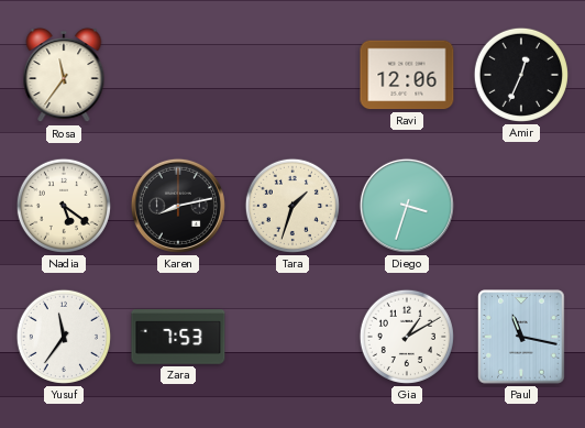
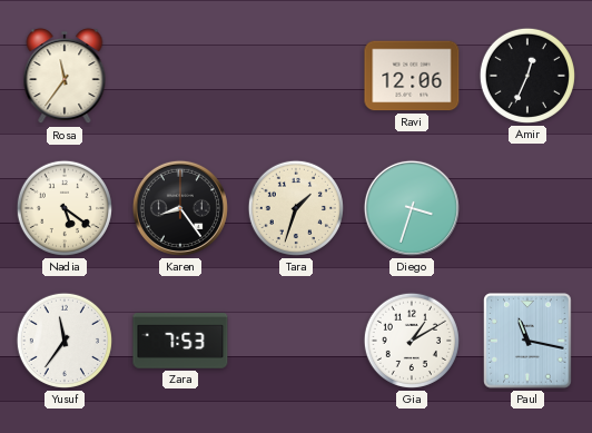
Karen: 8:13 -> 8:24
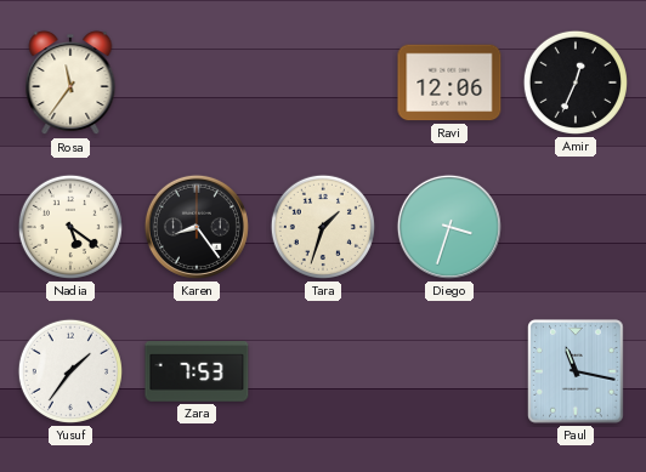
Yusuf: 11:36 -> 1:36
Gia: 1:10 -> none
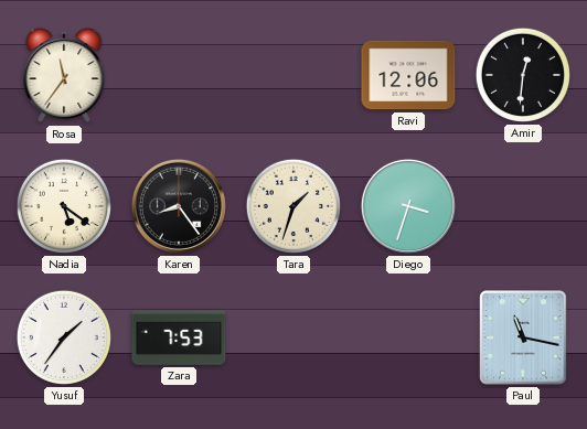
Amir: 12:34 -> 12:31
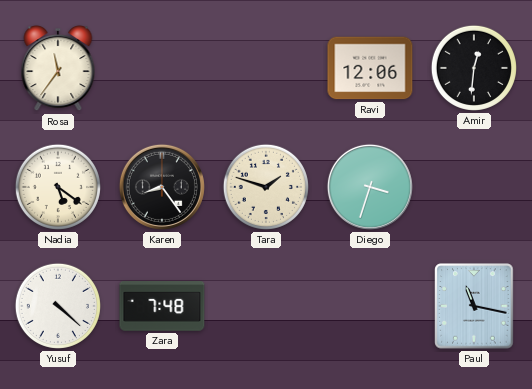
Tara: 1:33 -> 1:48
Yusuf: 1:36 -> 4:22
Zara: 7:53 -> 7:48
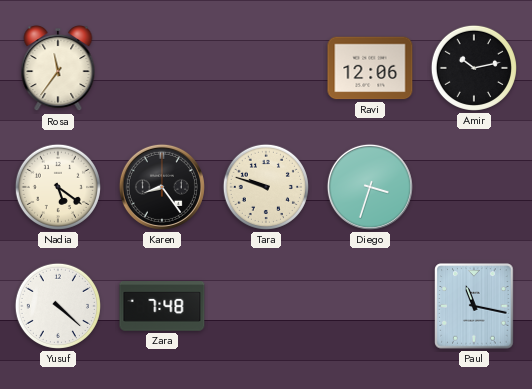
Amir: 12:31 -> 10:13
Tara: 1:48 -> 9:48
